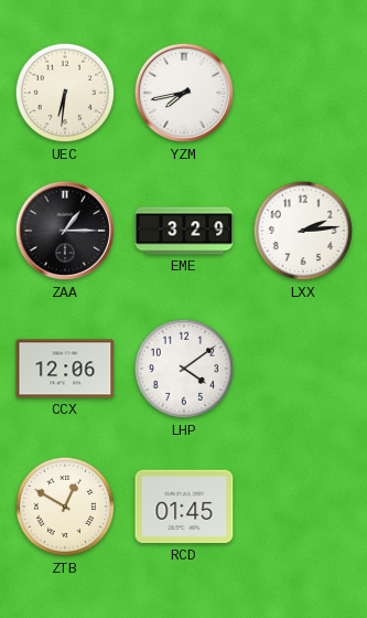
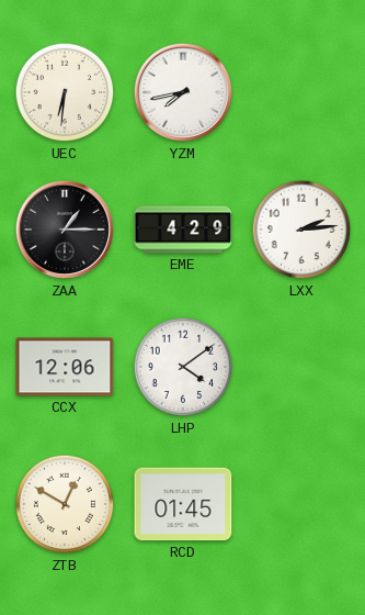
EME: 3:29 -> 4:29
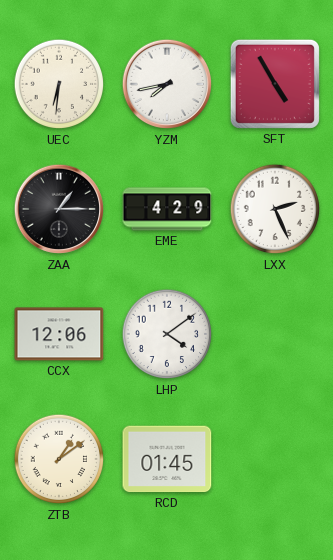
SFT: none -> 4:55
LXX: 2:14 -> 2:26
ZTB: 12:50 -> 1:09
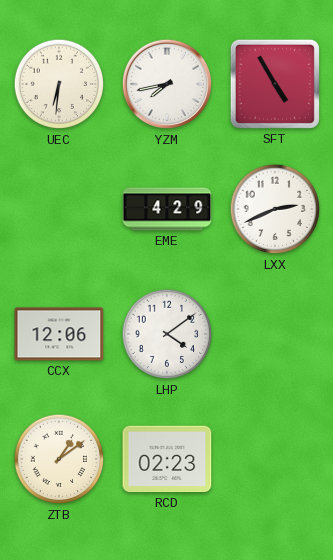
ZAA: 1:15 -> none
LXX: 2:26 -> 2:41
RCD: 01:45 -> 02:23
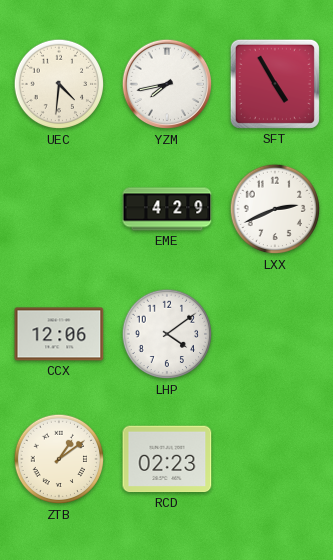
UEC: 6:31 -> 4:31
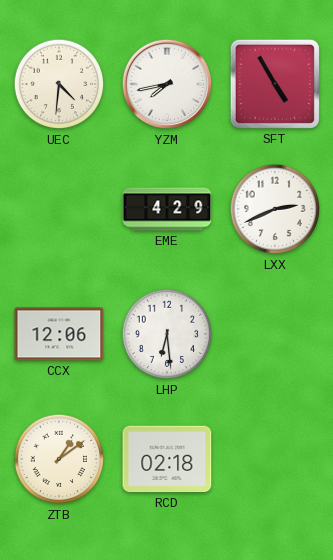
LHP: 4:09 -> 6:29
RCD: 02:23 -> 02:18
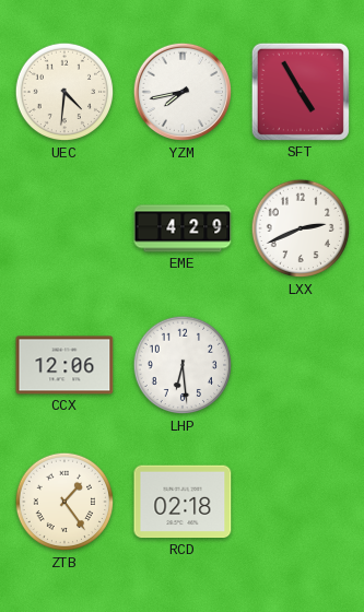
ZTB: 1:09 -> 1:24
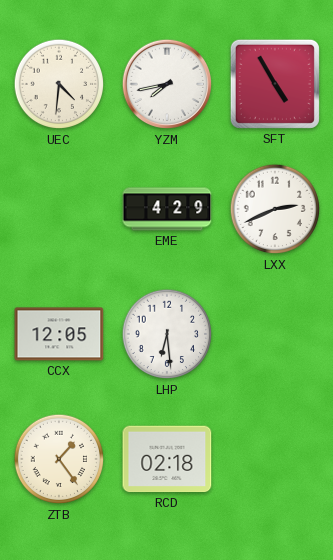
CCX: 12:06 -> 12:05
